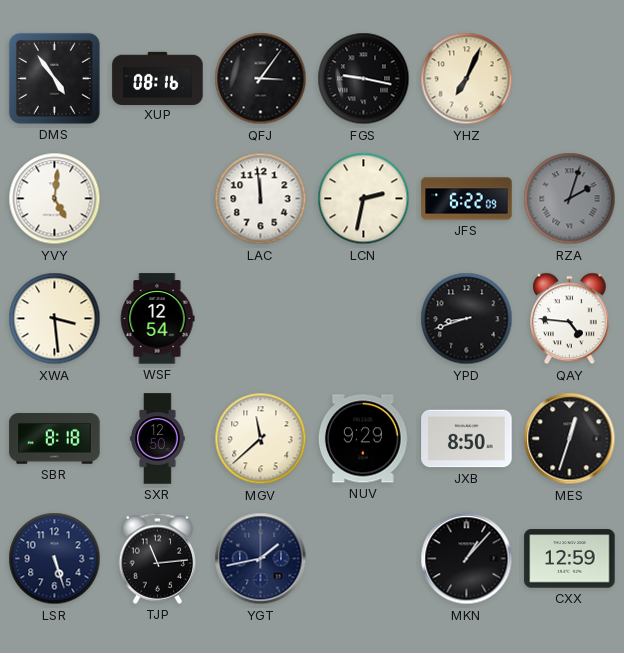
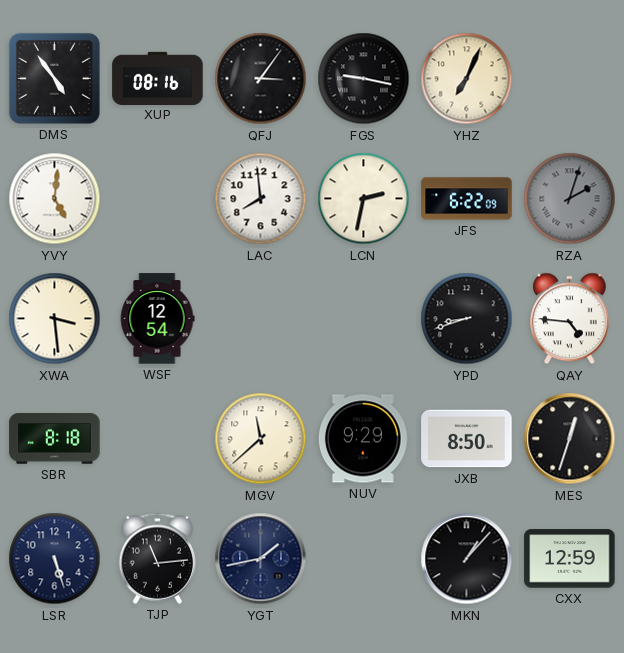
LAC: 11:59 -> 7:59
SXR: 12:50 -> none
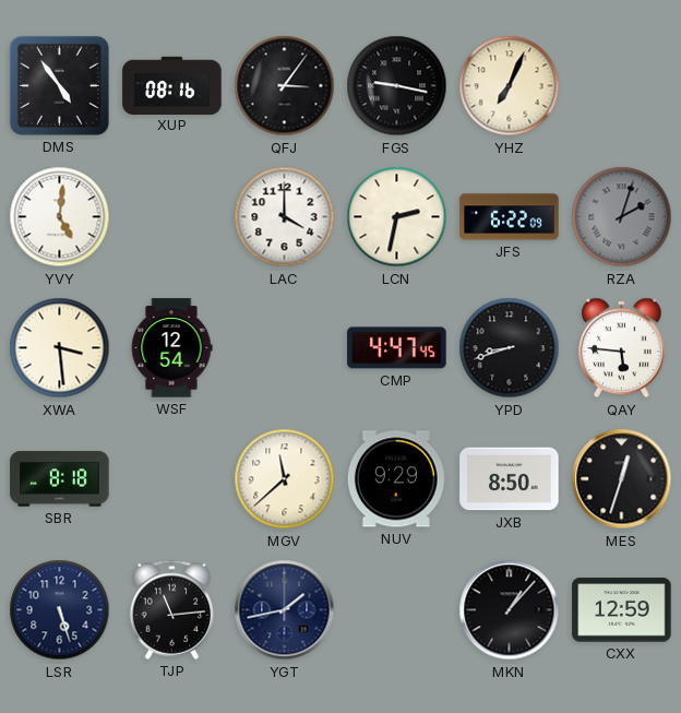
LAC: 7:59 -> 4:00
CMP: none -> 4:47
QAY: 4:46 -> 5:46
